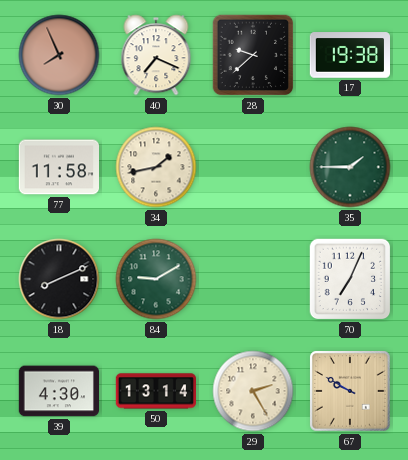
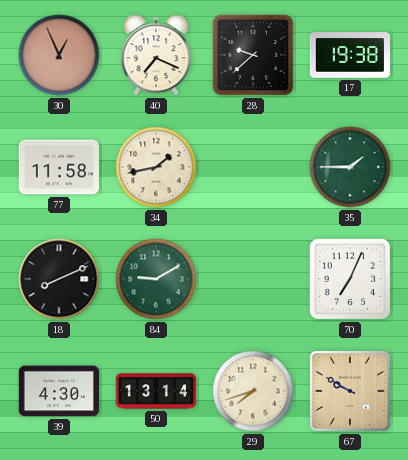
30: 7:56 -> 12:56
29: 2:25 -> 7:42
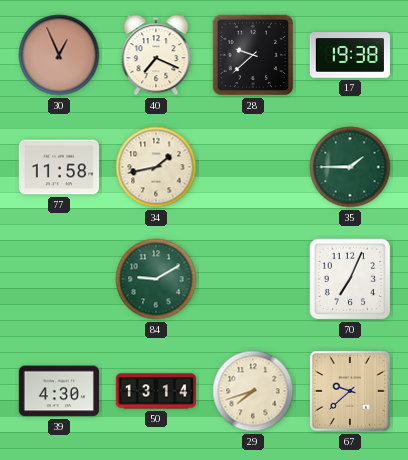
18: 8:11 -> none
67: 9:50 -> 9:38
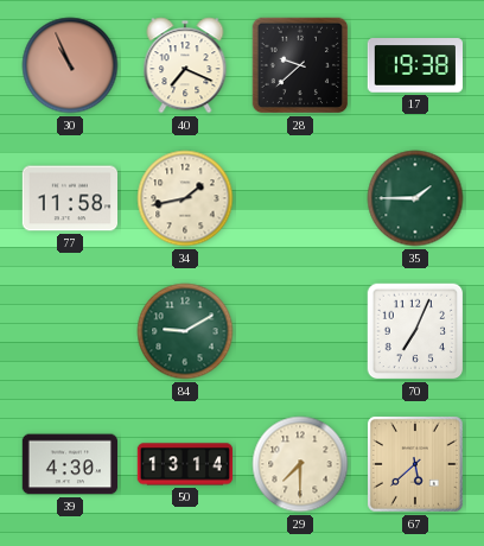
30: 12:56 -> 10:56
29: 7:42 -> 7:30
67: 9:38 -> 5:38
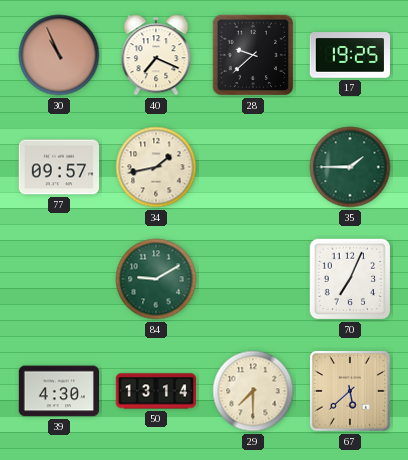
17: 19:38 -> 19:25
77: 11:58 -> 09:57
